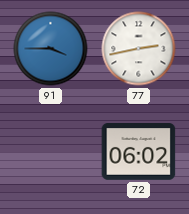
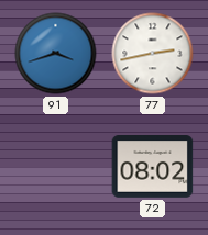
91: 3:45 -> 3:42
72: 06:02 -> 08:02
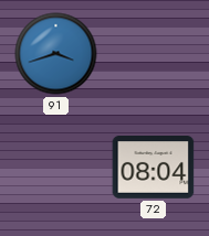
77: 2:43 -> none
72: 08:02 -> 08:04
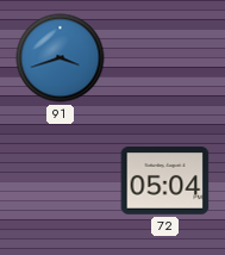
72: 08:04 -> 05:04
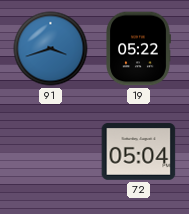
19: none -> 05:22
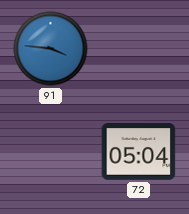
91: 3:42 -> 3:46
19: 05:22 -> none
